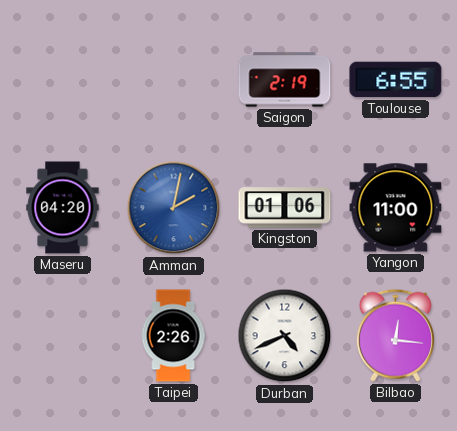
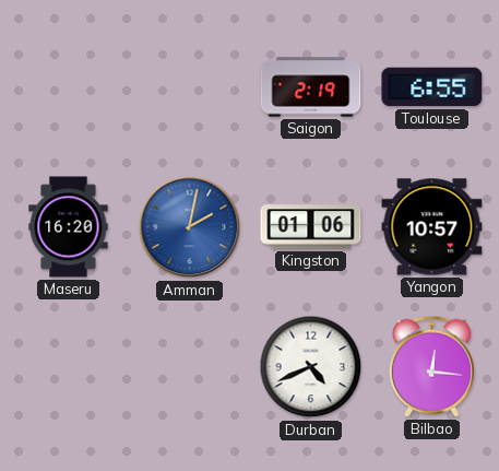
Maseru: 04:20 -> 16:20
Yangon: 11:00 -> 10:57
Taipei: 2:26 -> none
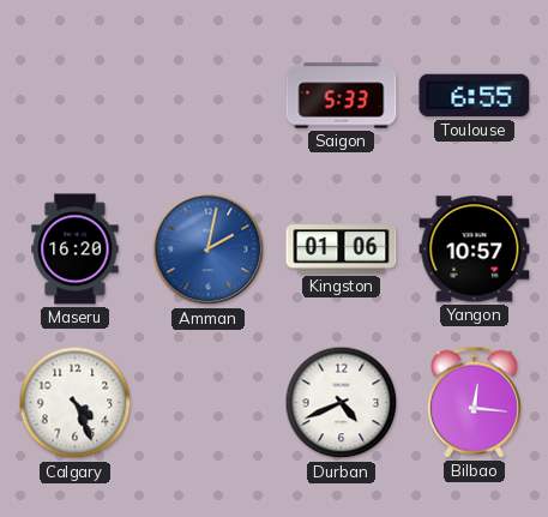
Saigon: 2:19 -> 5:33
Calgary: none -> 4:26
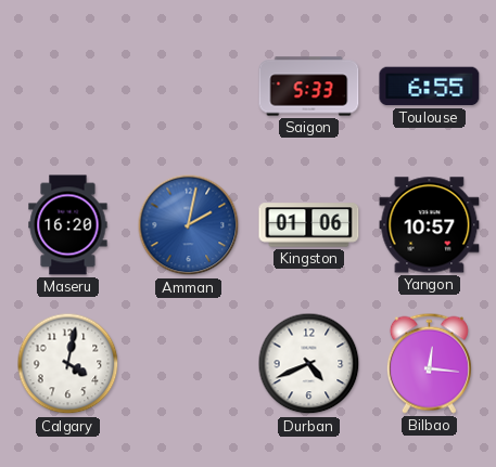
Calgary: 4:26 -> 4:02
